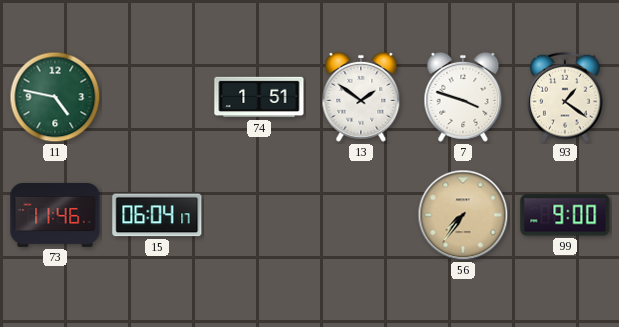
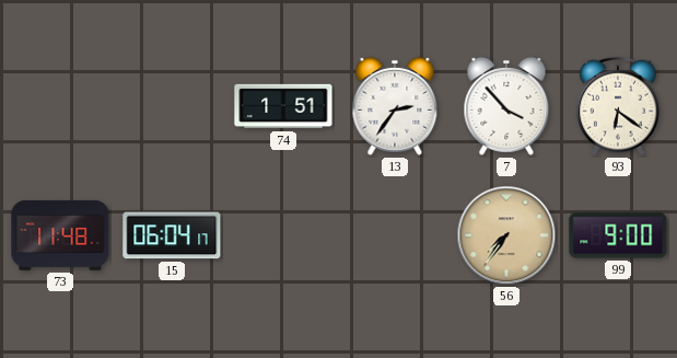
11: 4:47 -> none
13: 1:51 -> 2:36
7: 3:48 -> 3:53
93: 1:21 -> 6:21
73: 11:46 -> 11:48
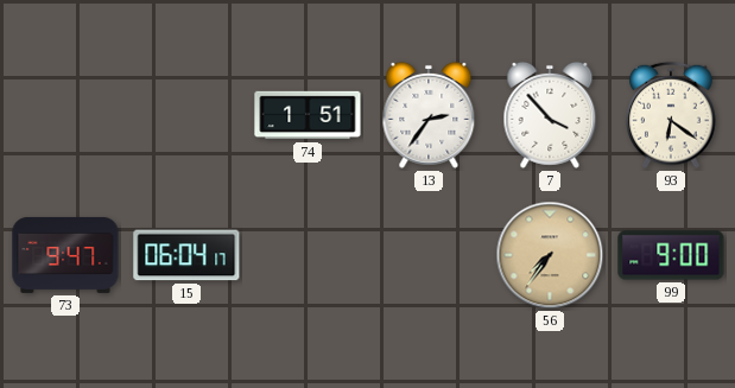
73: 11:48 -> 9:47
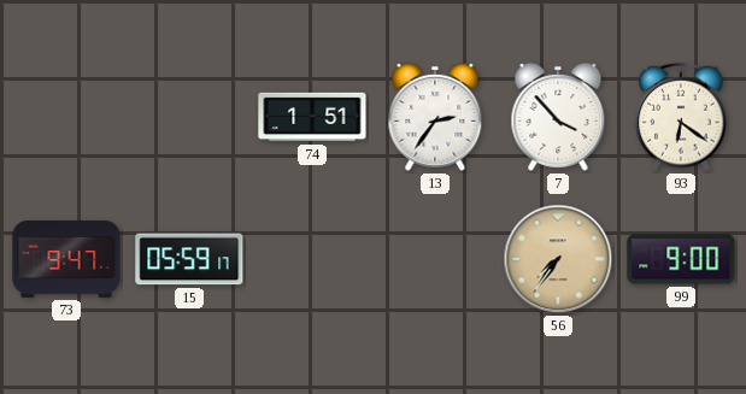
15: 06:04 -> 05:59
